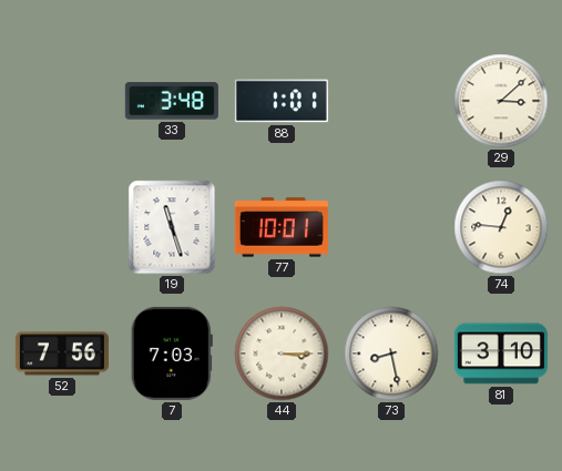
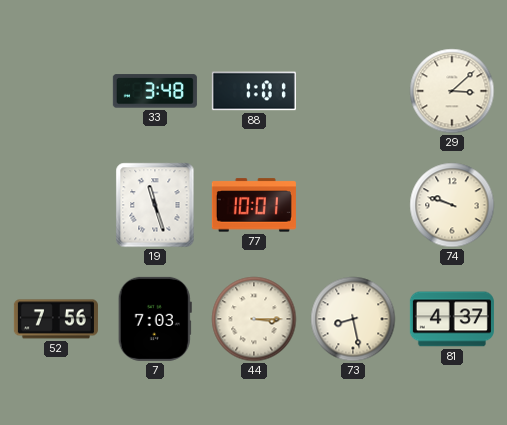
74: 12:46 -> 9:48
81: 3:10 -> 4:37
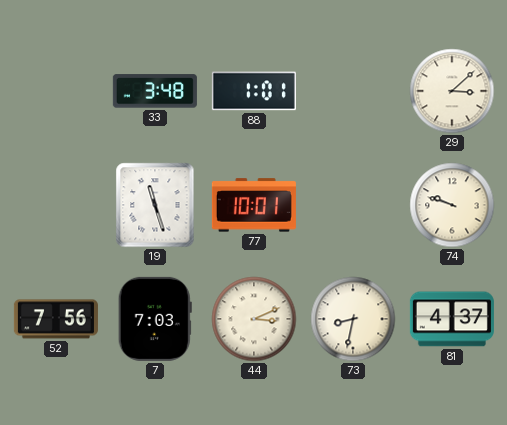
44: 3:15 -> 3:11
73: 8:28 -> 8:32
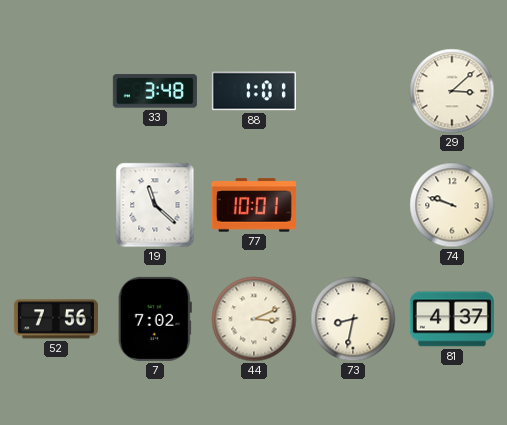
19: 11:27 -> 11:22
7: 7:03 -> 7:02
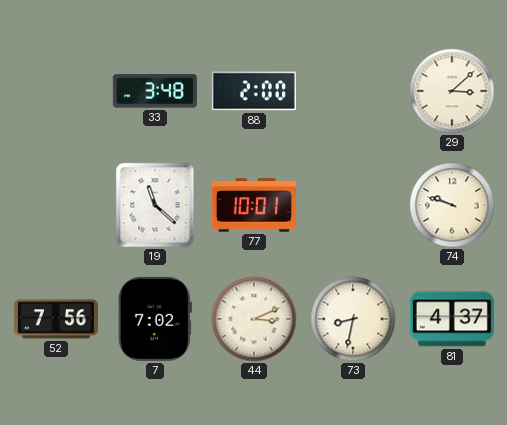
88: 1:01 -> 2:00
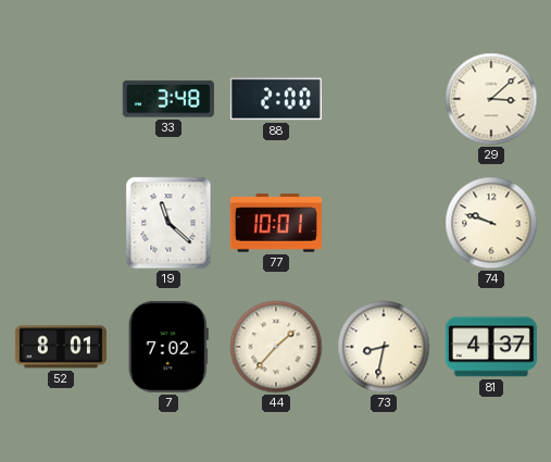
52: 7:56 -> 8:01
44: 3:11 -> 1:37
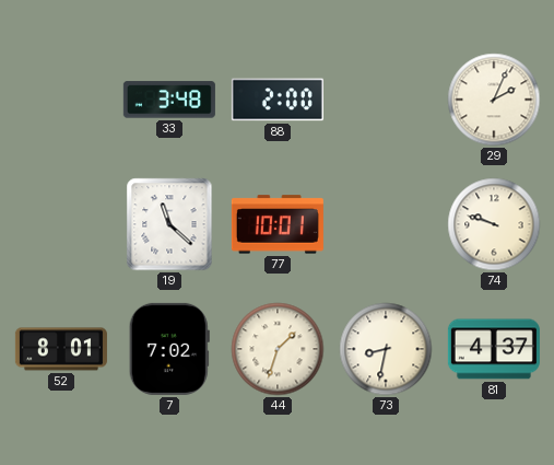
29: 3:08 -> 2:04
44: 1:37 -> 1:33
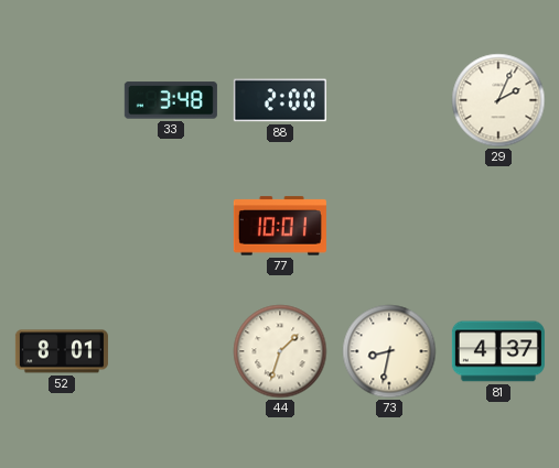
19: 11:22 -> none
74: 9:48 -> none
7: 7:02 -> none
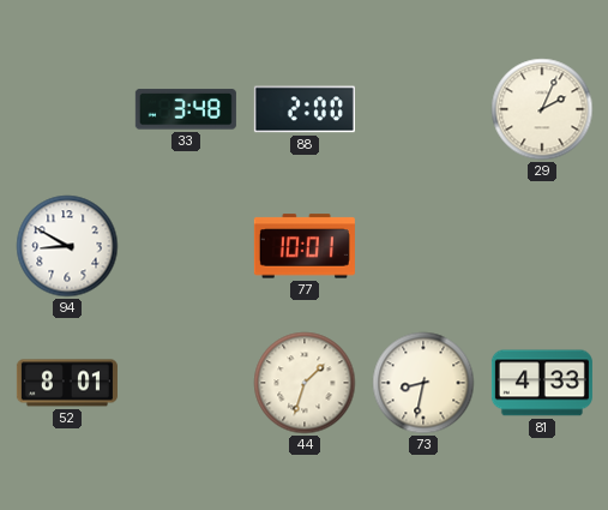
94: none -> 8:50
81: 4:37 -> 4:33
